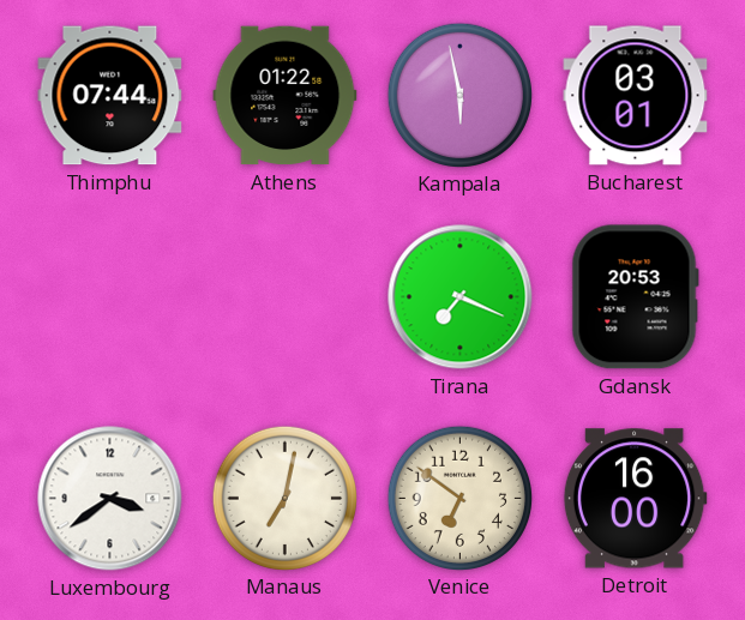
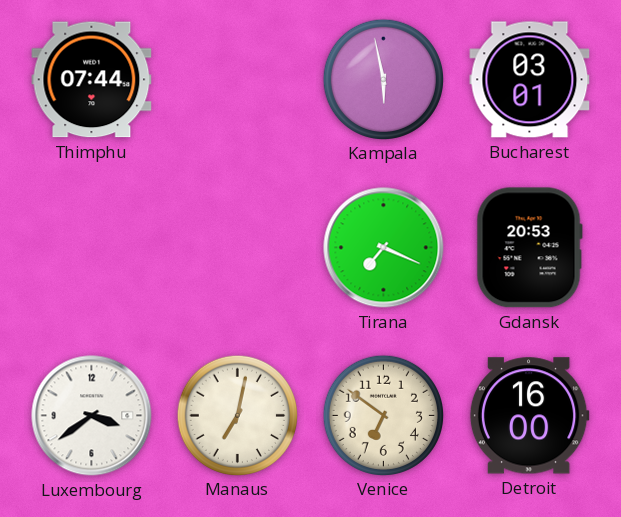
Athens: 01:22 -> none
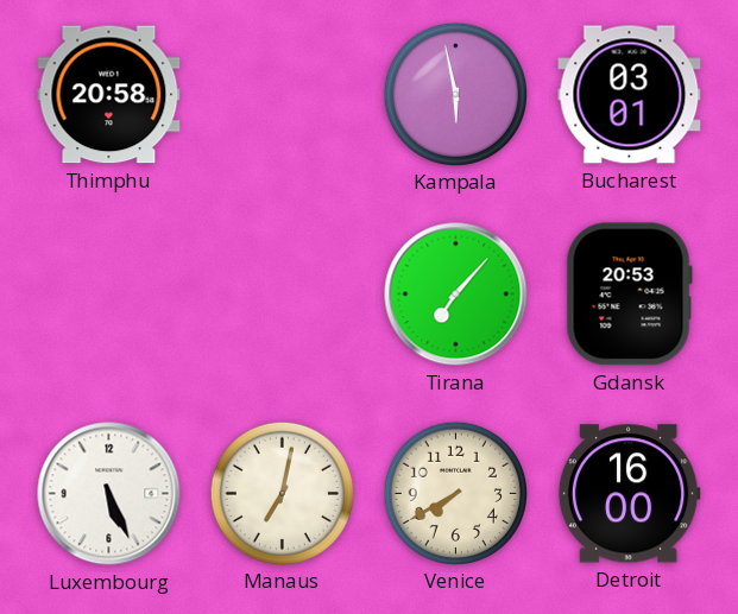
Thimphu: 07:44 -> 20:58
Tirana: 7:19 -> 7:07
Luxembourg: 3:39 -> 5:26
Venice: 6:51 -> 7:40
